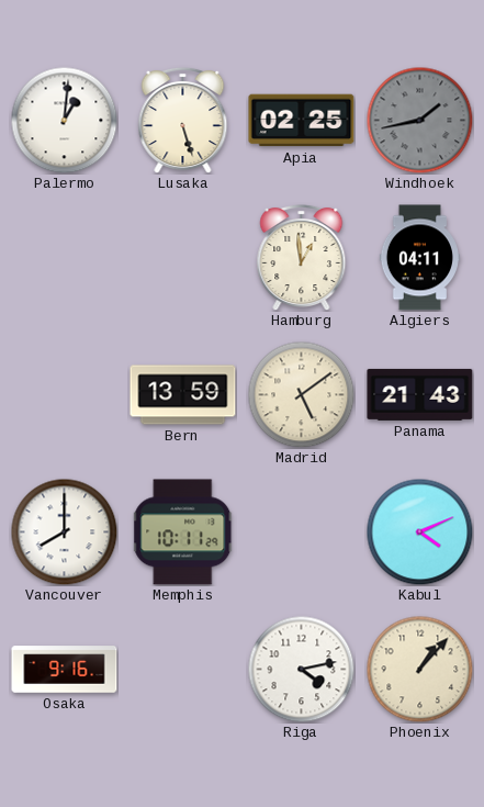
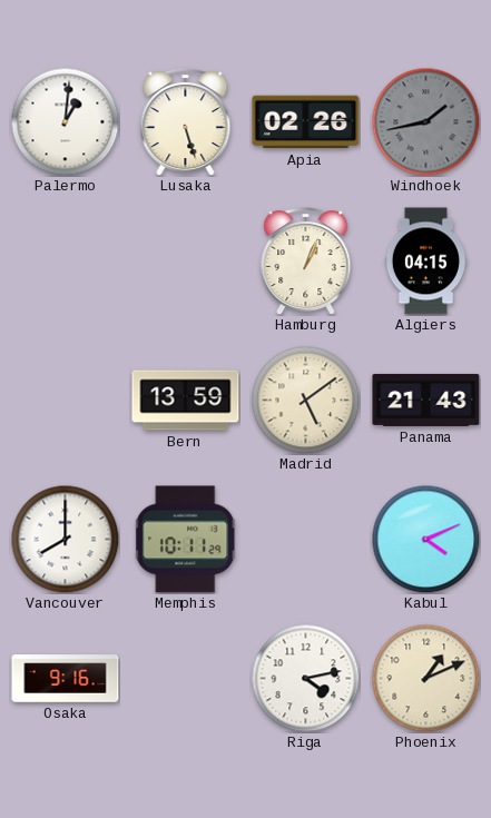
Apia: 02:25 -> 02:26
Hamburg: 12:59 -> 1:04
Algiers: 04:11 -> 04:15
Phoenix: 1:07 -> 1:11
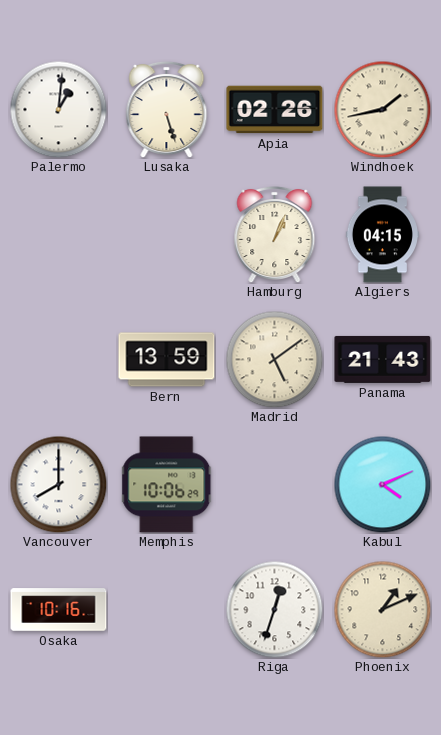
Windhoek dial: grey -> cream
Memphis: 10:11 -> 10:06
Osaka: 9:16 -> 10:16
Riga: 4:13 -> 12:33
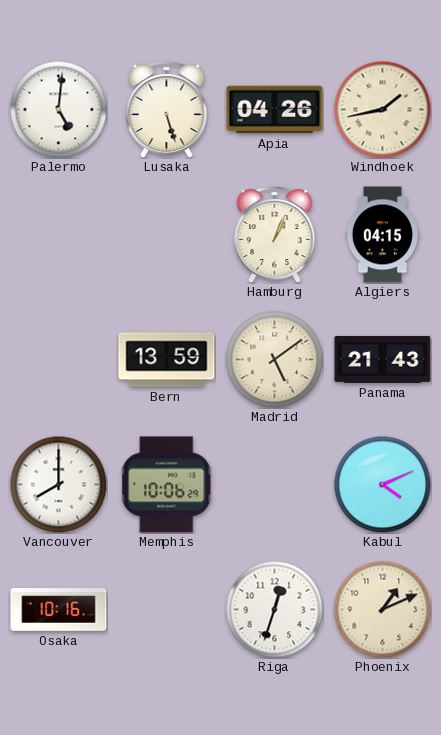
Palermo: 1:01 -> 5:01
Apia: 02:26 -> 04:26
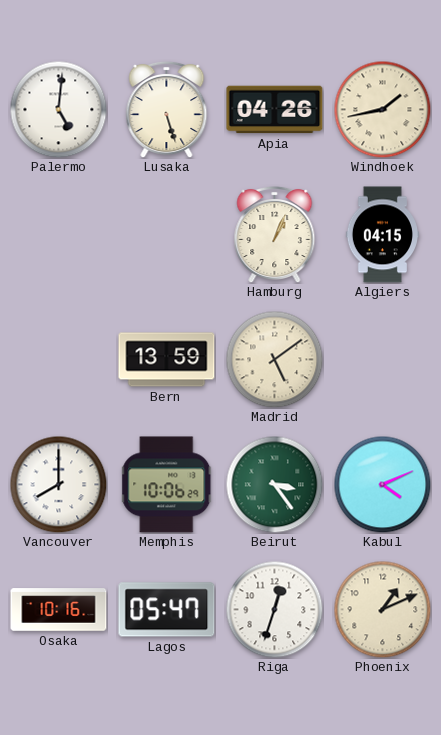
Panama: 21:43 -> none
Beirut: none -> 3:24
Lagos: none -> 05:47
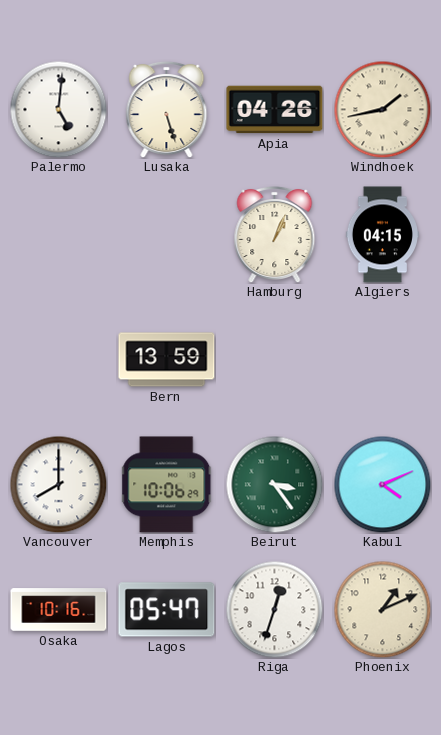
Madrid: 5:09 -> none
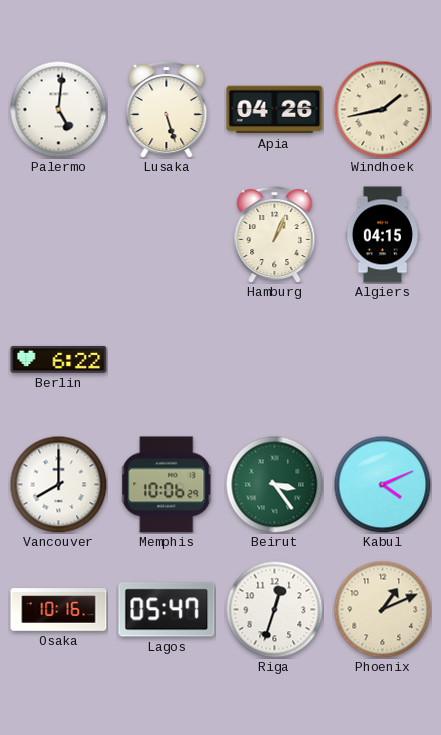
Berlin: none -> 6:22
Bern: 13:59 -> none
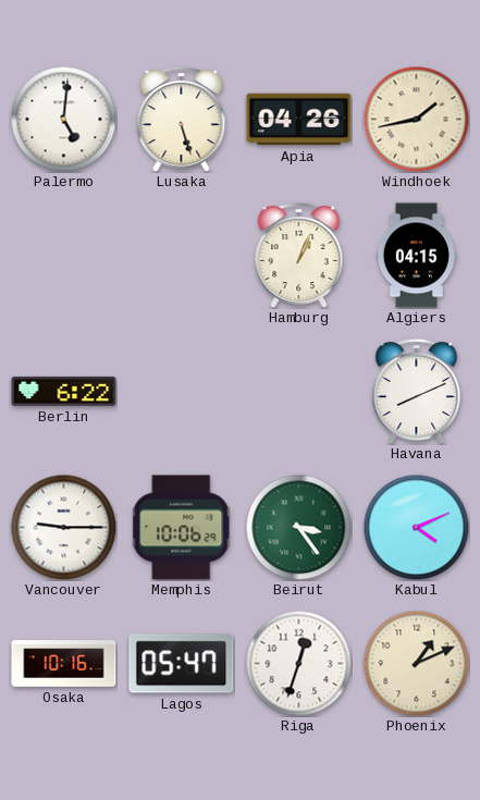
Havana: none -> 8:11
Vancouver: 8:00 -> 9:15
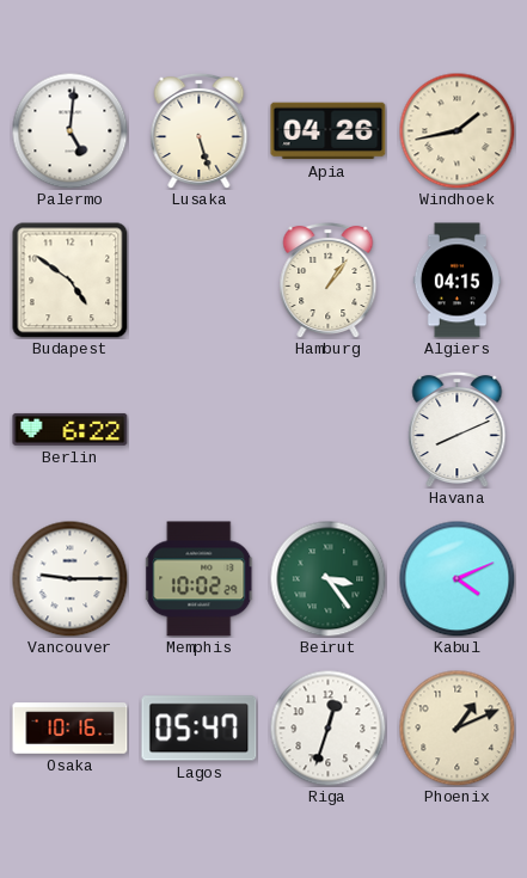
Budapest: none -> 4:51
Hamburg: 1:04 -> 1:06
Memphis: 10:06 -> 10:02
